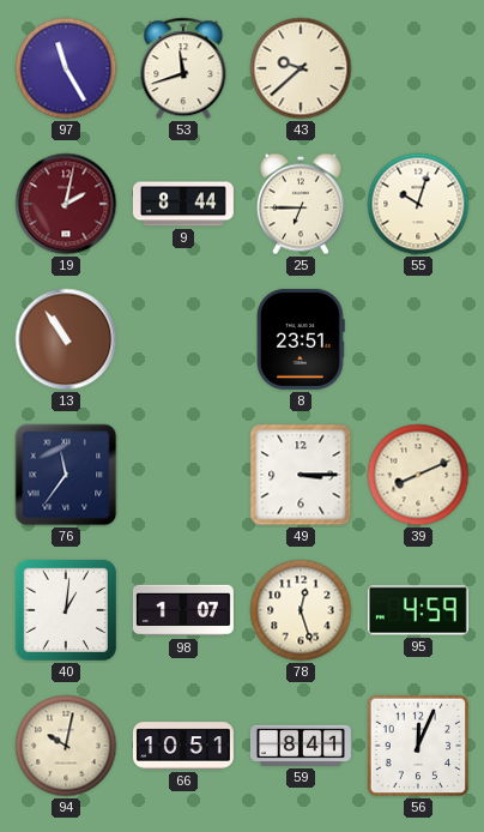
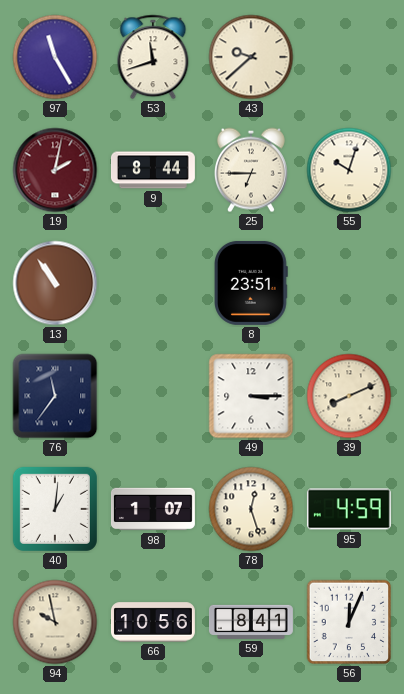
94: 10:02 -> 9:58
66: 10:51 -> 10:56
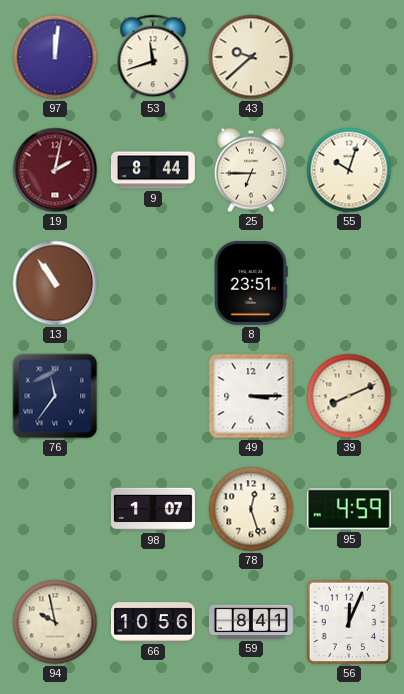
97: 11:25 -> 12:01
40: 1:01 -> none
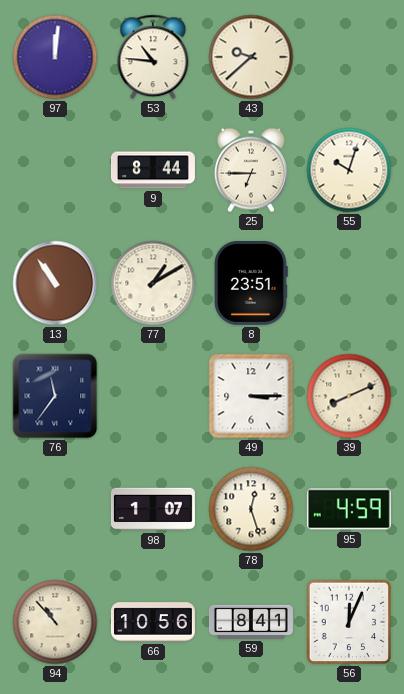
53: 11:42 -> 10:46
19: 2:02 -> none
77: none -> 1:10
94: 9:58 -> 10:53
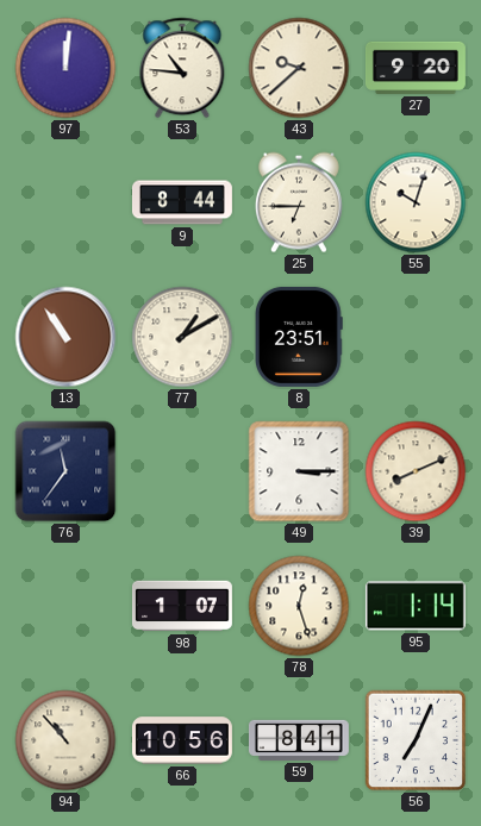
27: none -> 9:20
95: 4:59 -> 1:14
56: 12:04 -> 7:04
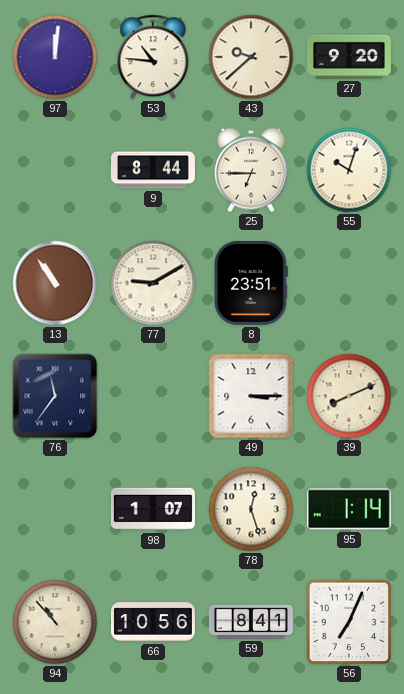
77: 1:10 -> 9:10
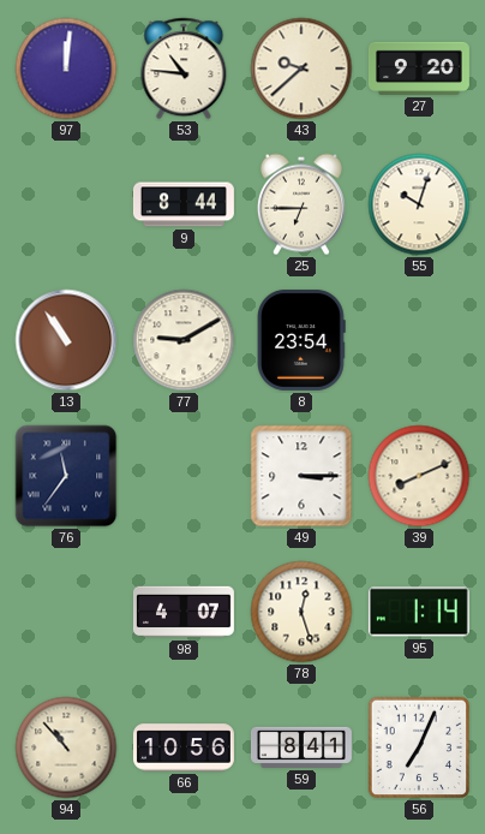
8: 23:51 -> 23:54
98: 1:07 -> 4:07
